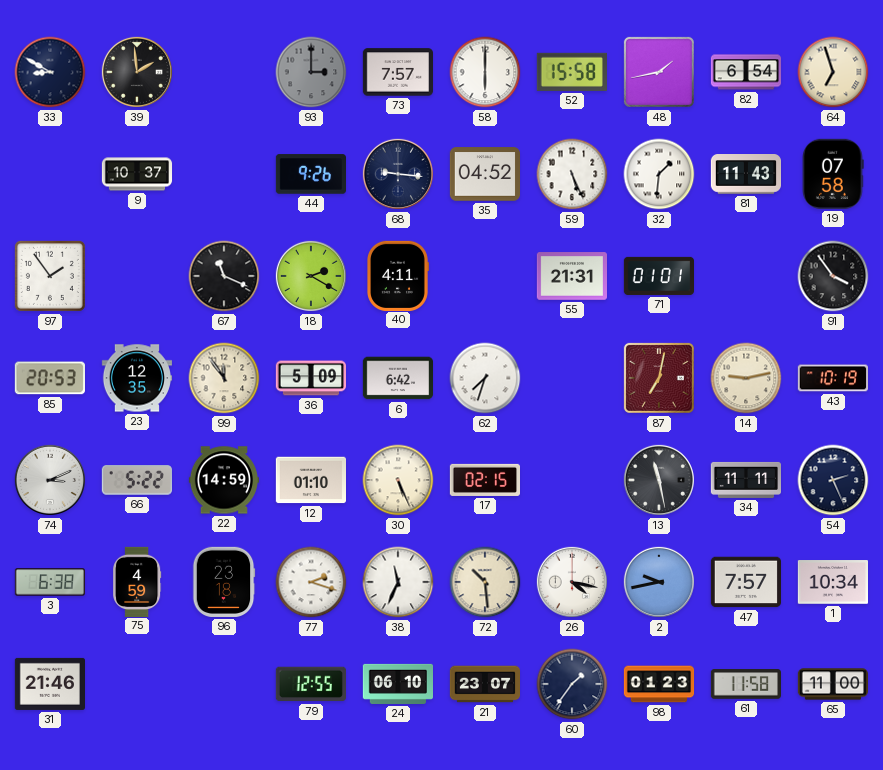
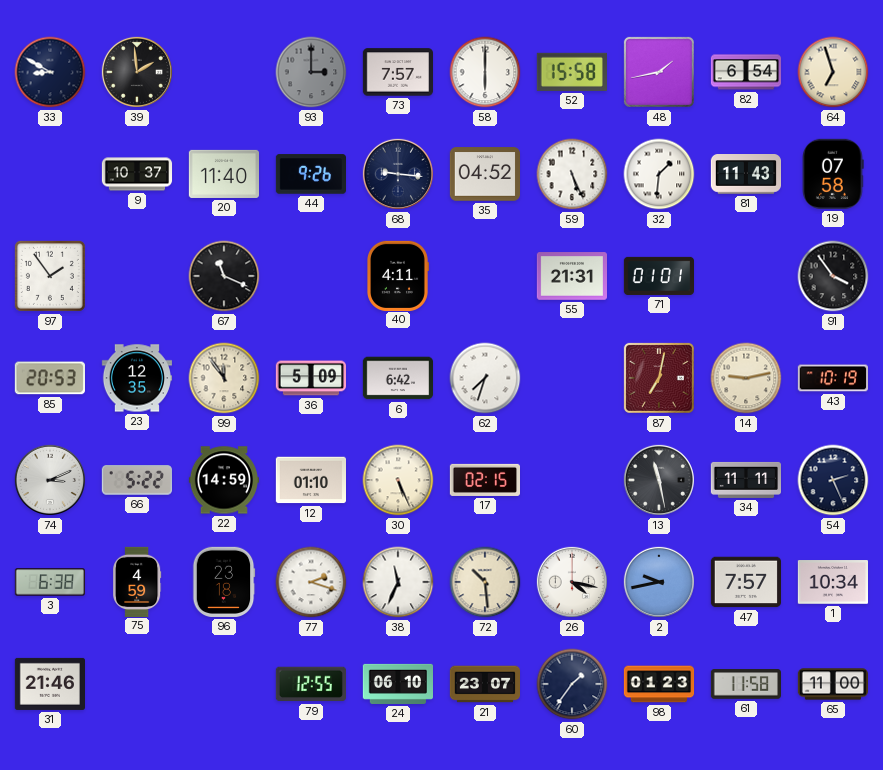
20: none -> 11:40
18: 2:20 -> none
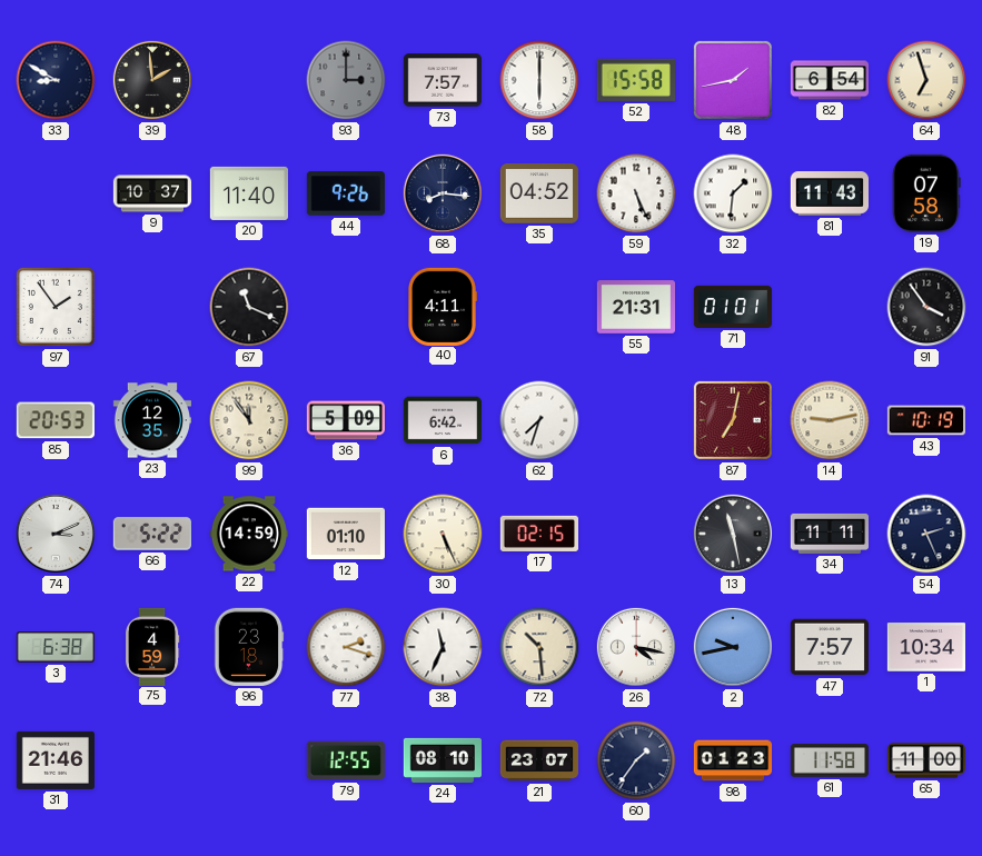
68: 9:16 -> 8:16
24: 06:10 -> 08:10
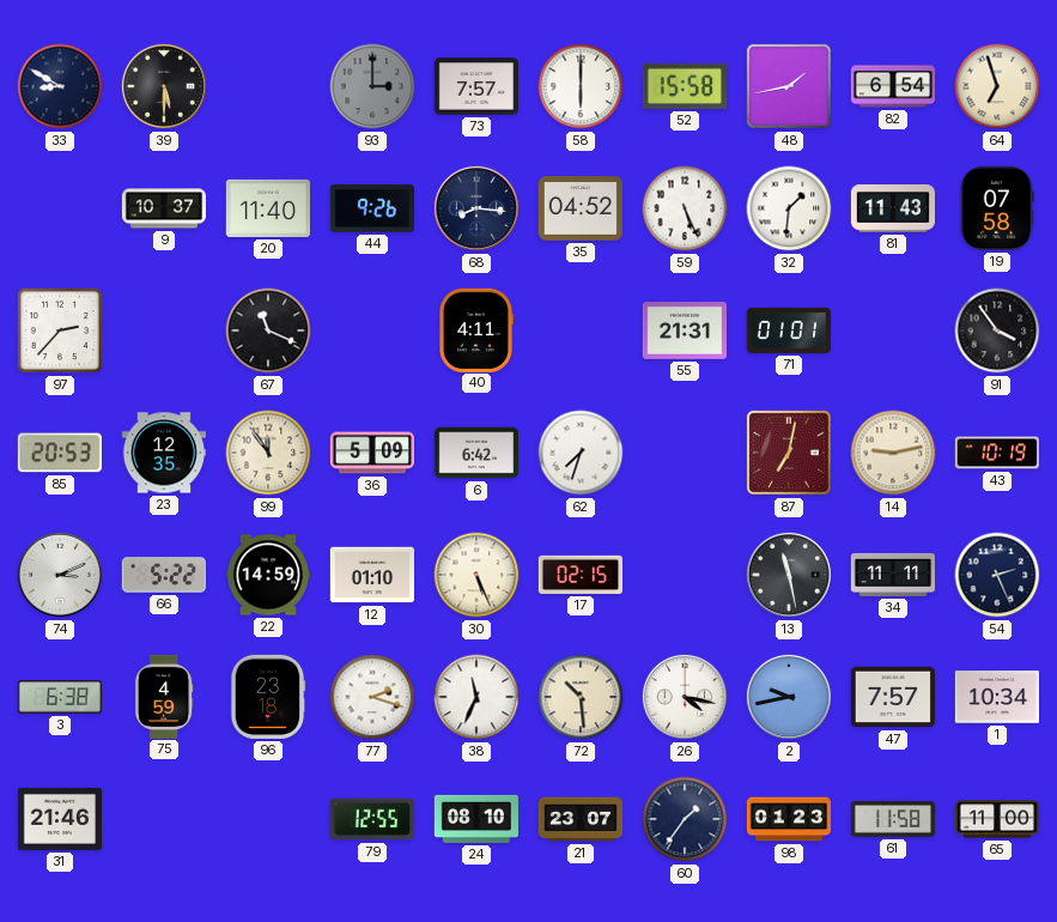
39: 1:59 -> 5:30
97: 1:54 -> 2:37
